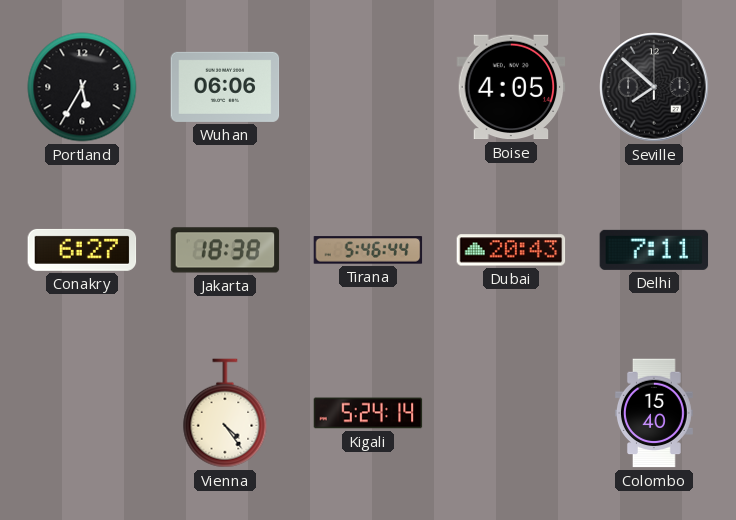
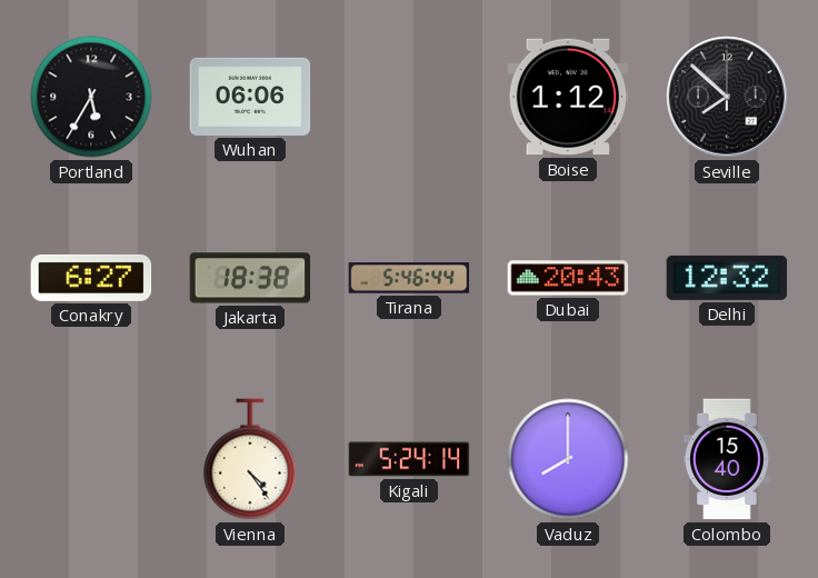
Boise: 4:05 -> 1:12
Delhi: 7:11 -> 12:32
Vaduz: none -> 8:00
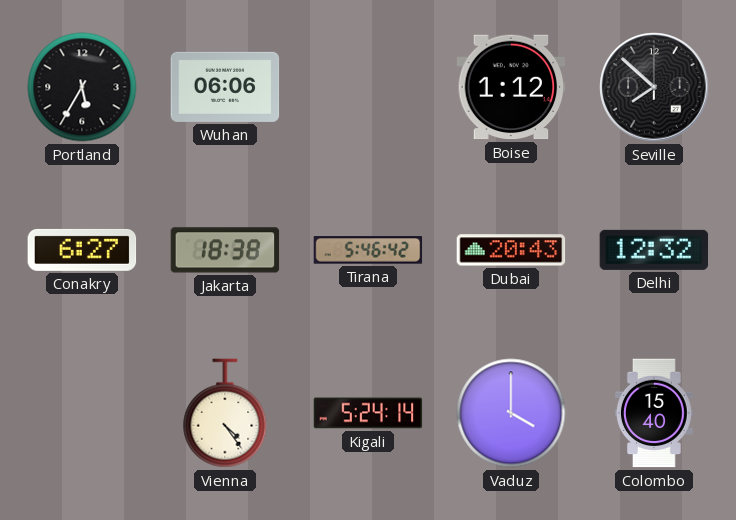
Tirana: 5:46:44 -> 5:46:42
Vaduz: 8:00 -> 4:00
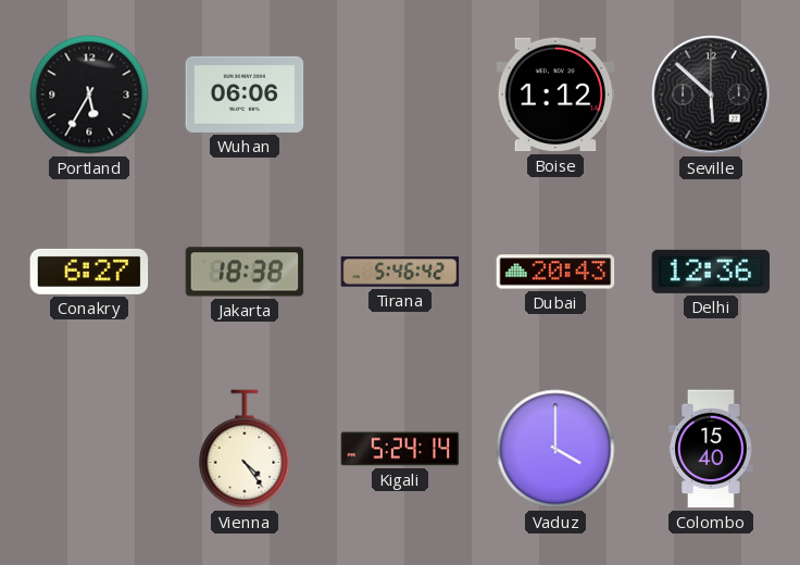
Seville: 7:52 -> 5:52
Delhi: 12:32 -> 12:36
